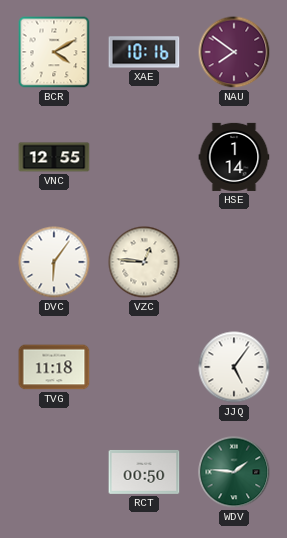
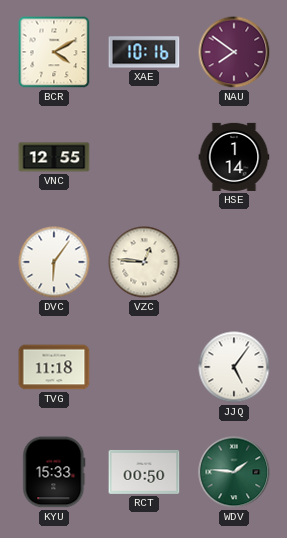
KYU: none -> 15:33
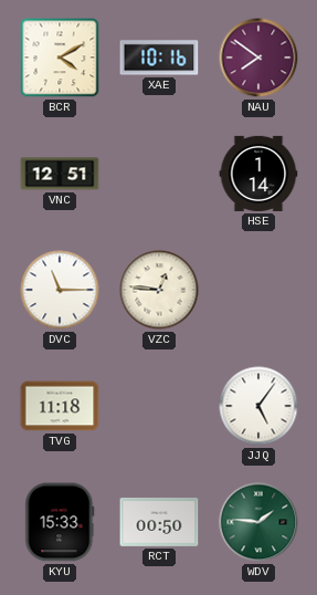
VNC: 12:55 -> 12:51
DVC: 6:06 -> 11:15
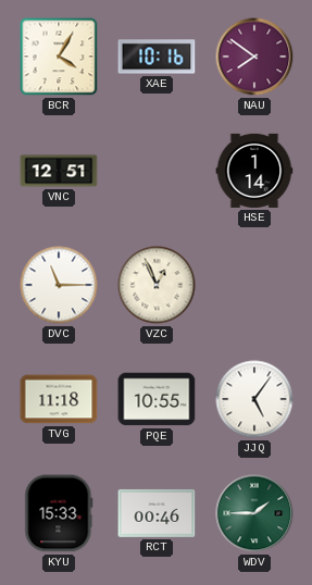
BCR: 4:10 -> 4:05
VZC: 12:46 -> 12:56
PQE: none -> 10:55
RCT: 00:50 -> 00:46
WDV: 1:46 -> 1:45
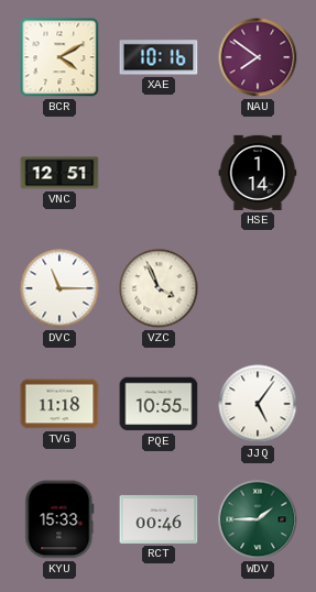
BCR: 4:05 -> 4:10
VZC: 12:56 -> 3:56
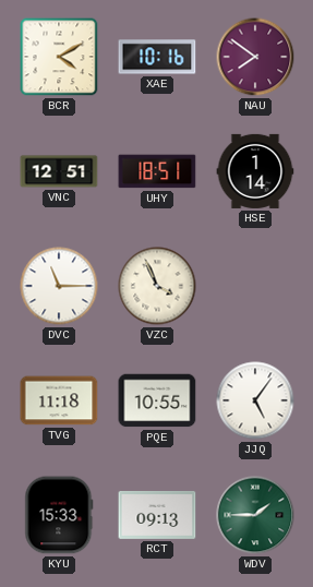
UHY: none -> 18:51
RCT: 00:46 -> 09:13
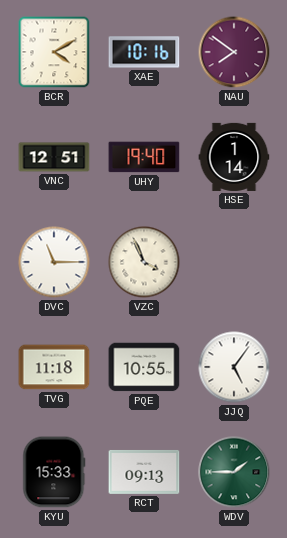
UHY: 18:51 -> 19:40
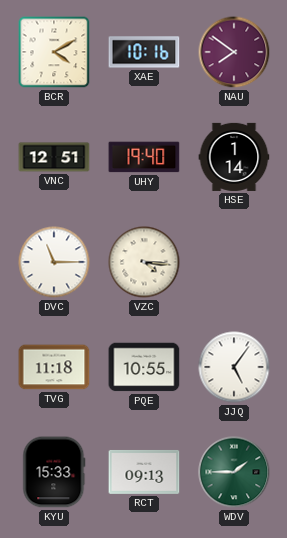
VZC: 3:56 -> 4:16
